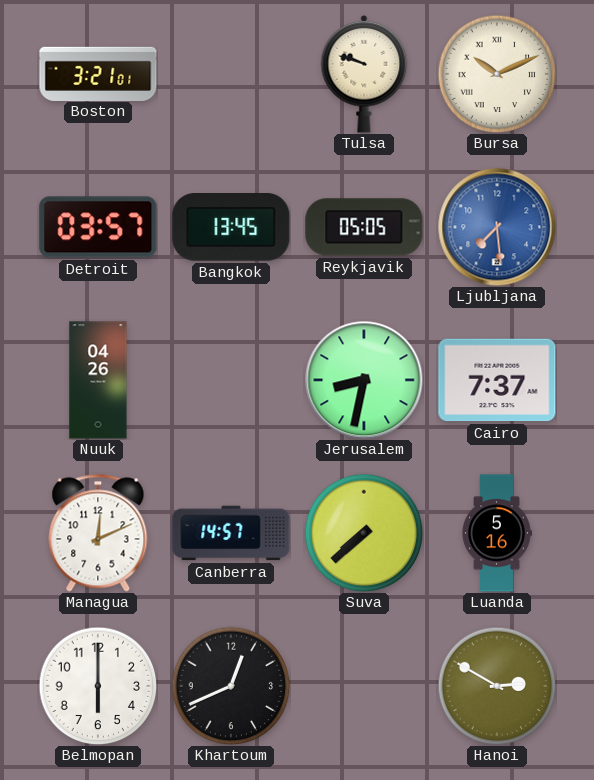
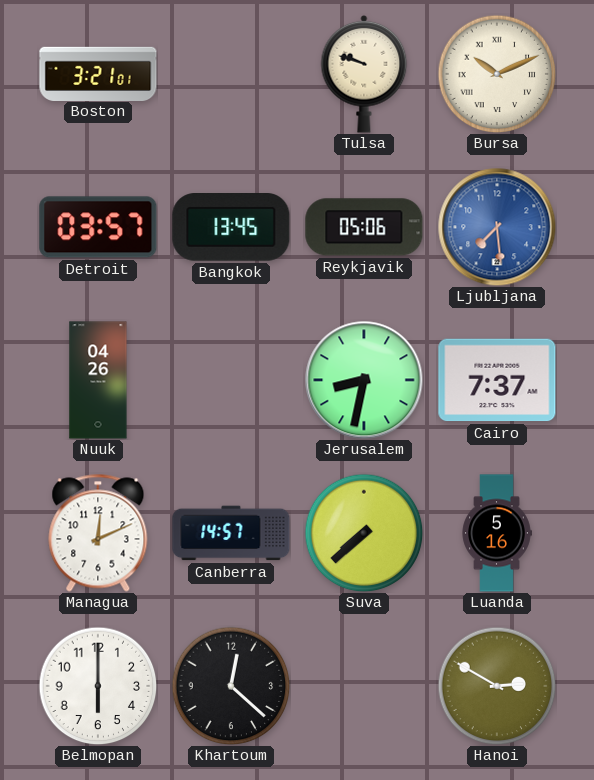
Reykjavik: 05:05 -> 05:06
Khartoum: 12:41 -> 12:22
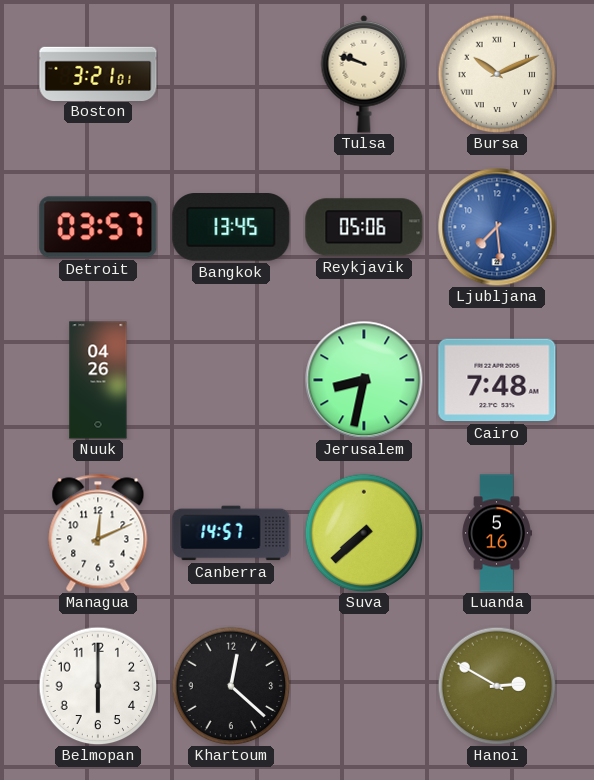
Cairo: 7:37 -> 7:48
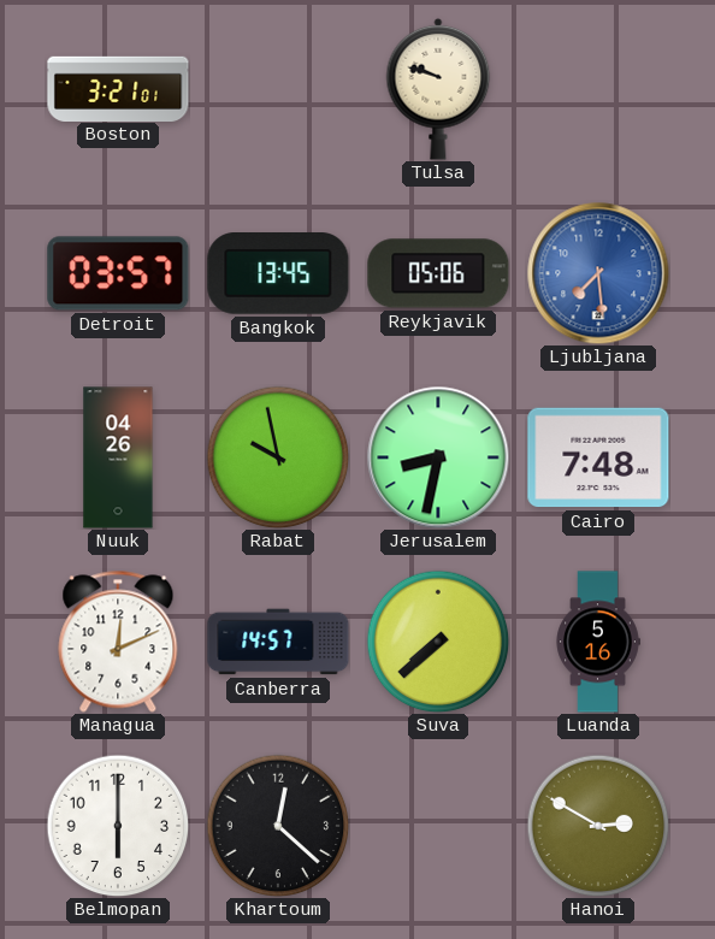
Bursa: 10:11 -> none
Rabat: none -> 9:58
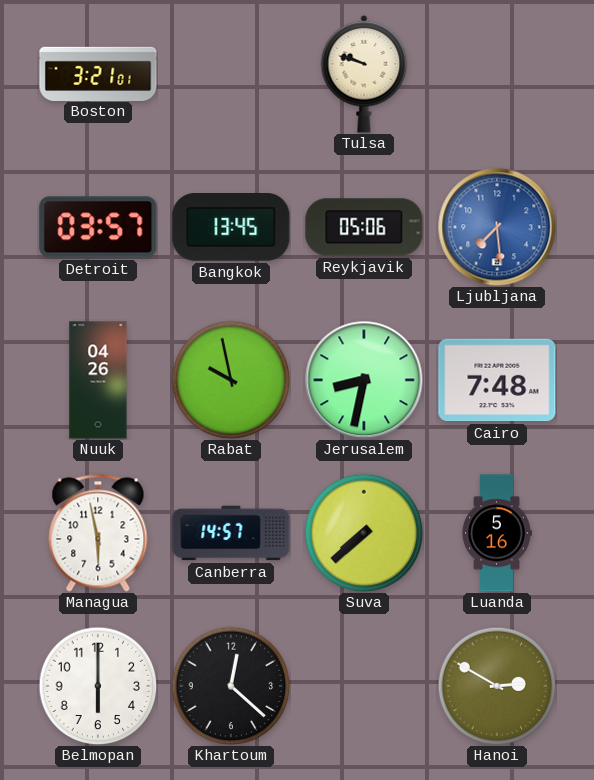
Managua: 12:11 -> 5:58
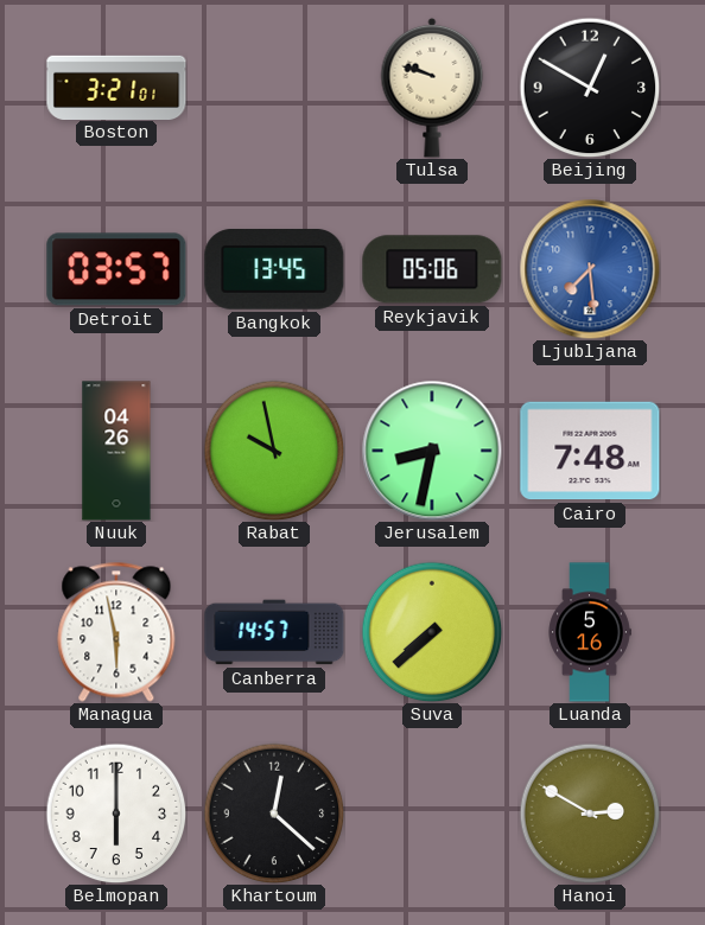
Beijing: none -> 12:50
